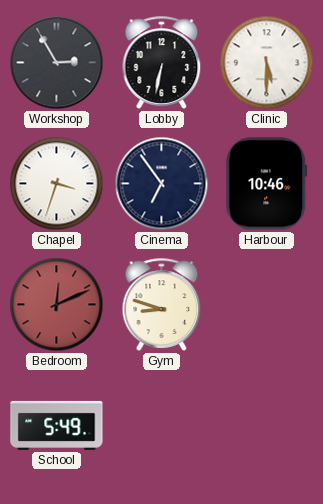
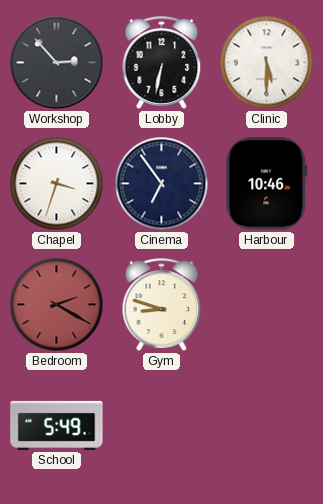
Workshop: 2:55 -> 2:53
Bedroom: 12:11 -> 2:20
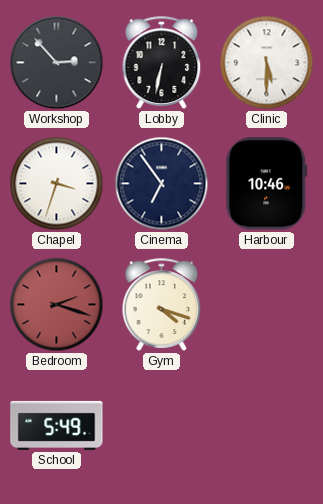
Bedroom: 2:20 -> 2:18
Gym: 8:48 -> 4:18
